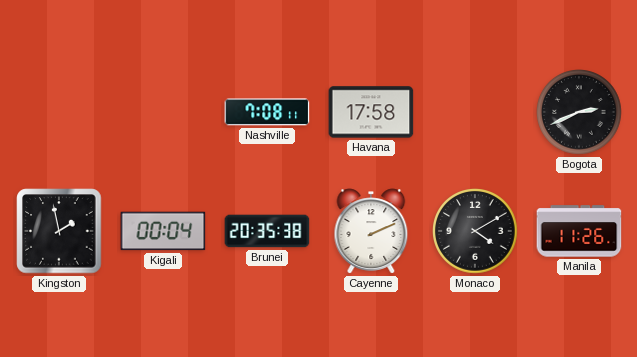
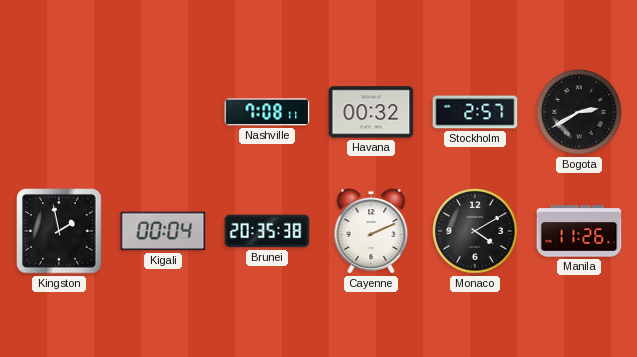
Havana: 17:58 -> 00:32
Stockholm: none -> 2:57
Bogota: 2:41 -> 2:40
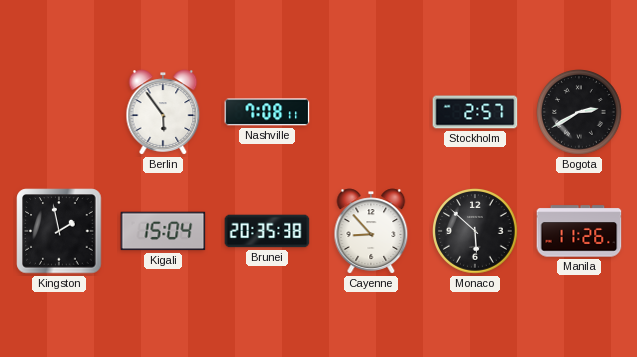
Berlin: none -> 5:54
Havana: 00:32 -> none
Kigali: 00:04 -> 15:04
Cayenne: 2:11 -> 8:53
Monaco: 4:10 -> 5:52
